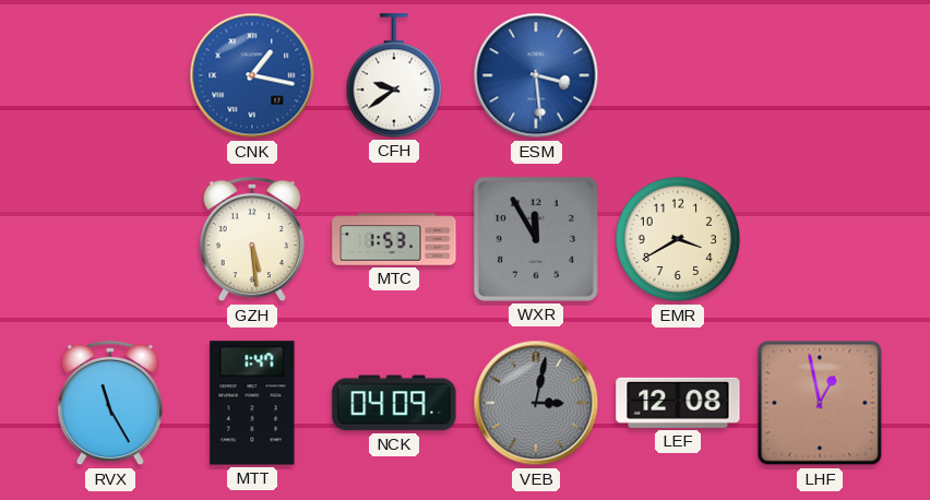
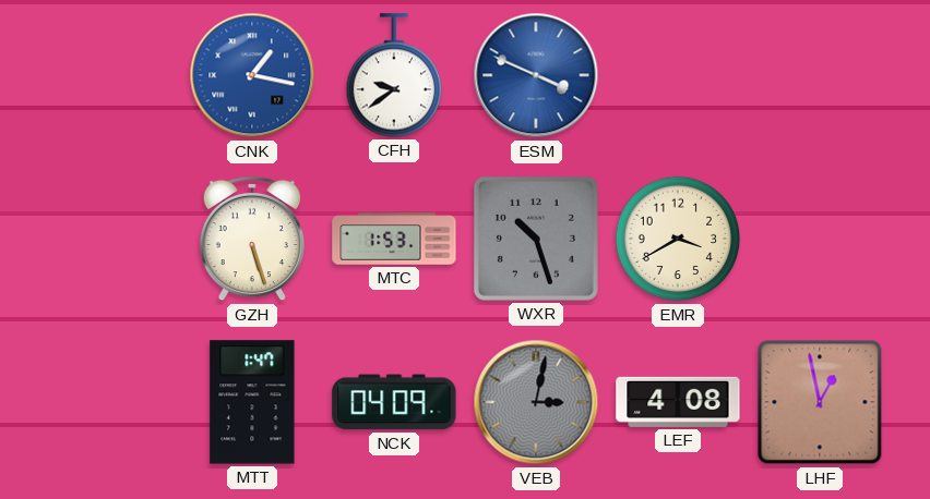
ESM: 3:29 -> 3:49
GZH: 5:29 -> 5:27
WXR: 11:55 -> 10:27
RVX: 11:25 -> none
LEF: 12:08 -> 4:08
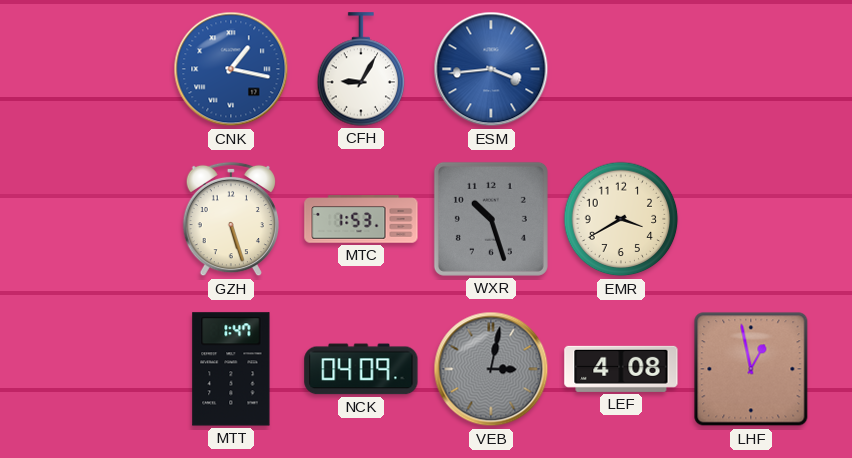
CFH: 9:39 -> 9:05
ESM: 3:49 -> 3:44
